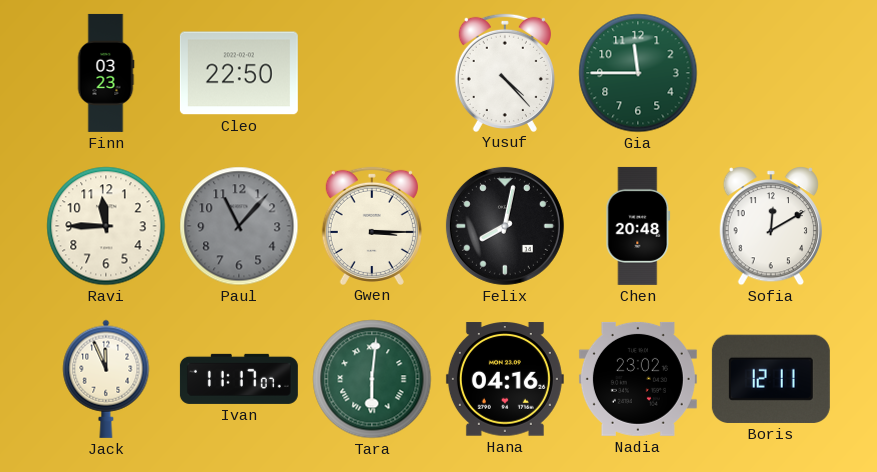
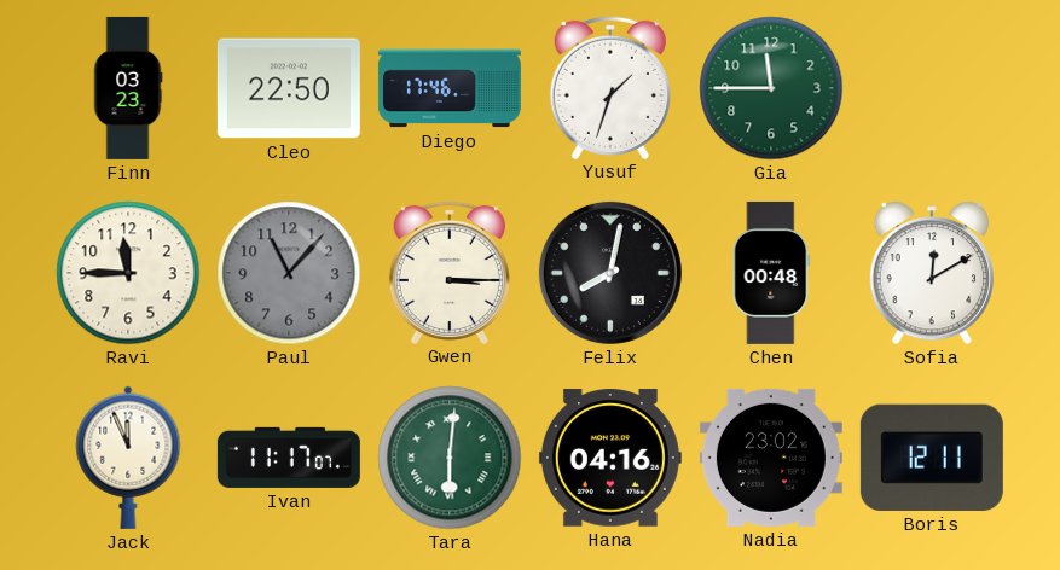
Diego: none -> 17:46
Yusuf: 4:23 -> 1:33
Chen: 20:48 -> 00:48
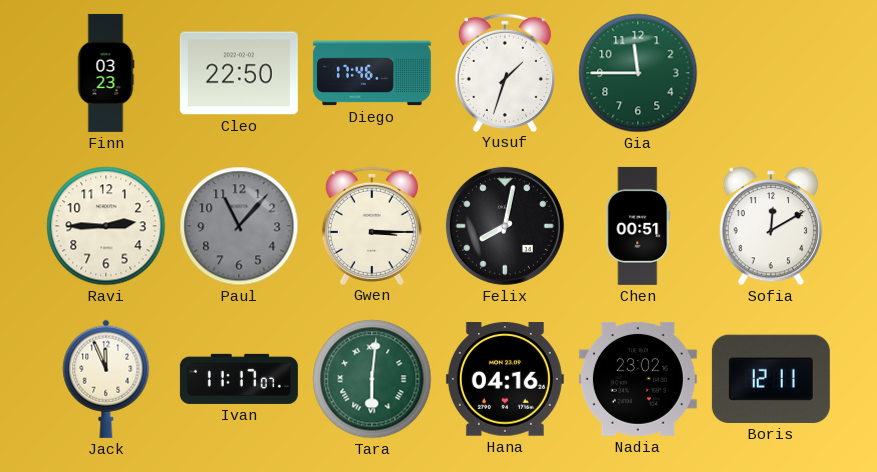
Ravi: 11:45 -> 2:45
Chen: 00:48 -> 00:51
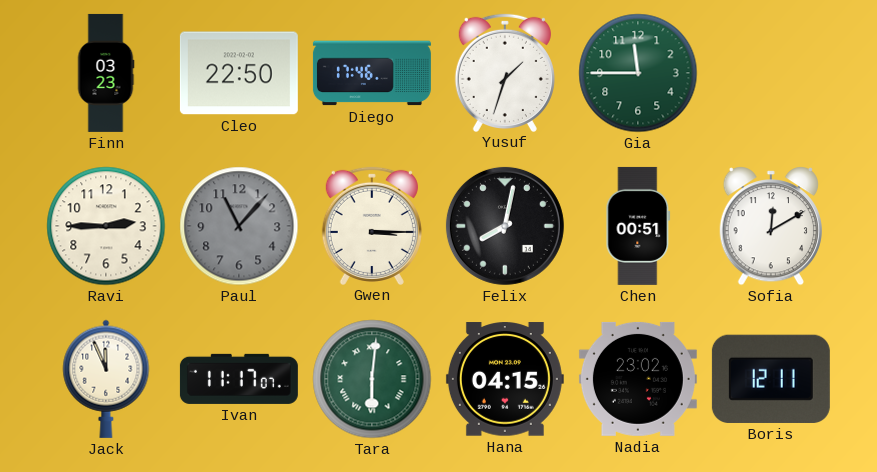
Hana: 04:16 -> 04:15
